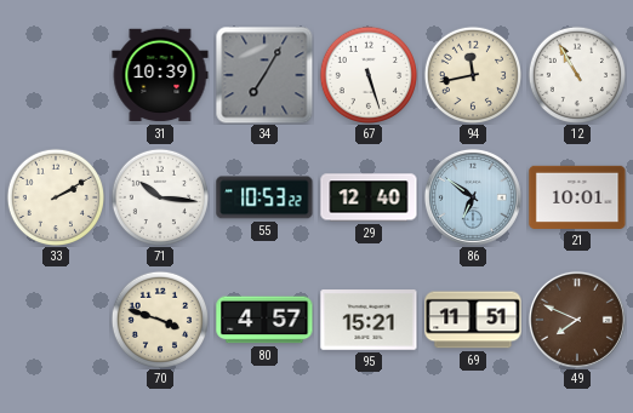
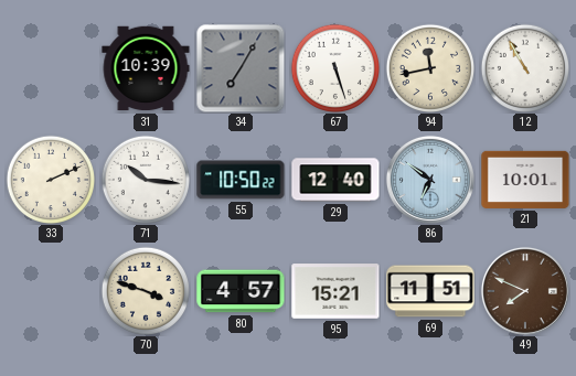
33: 2:10 -> 2:11
55: 10:53 -> 10:50
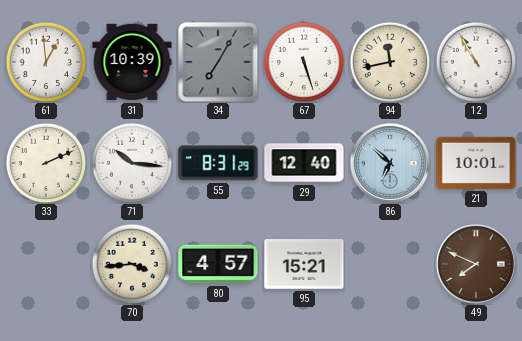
61: none -> 12:59
55: 10:50 -> 8:31
86: 6:51 -> 6:52
70: 3:48 -> 3:44
69: 11:51 -> none
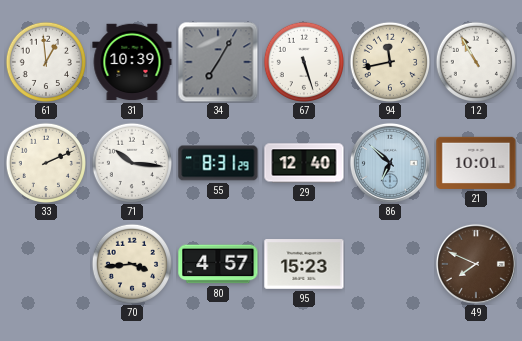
95: 15:21 -> 15:23
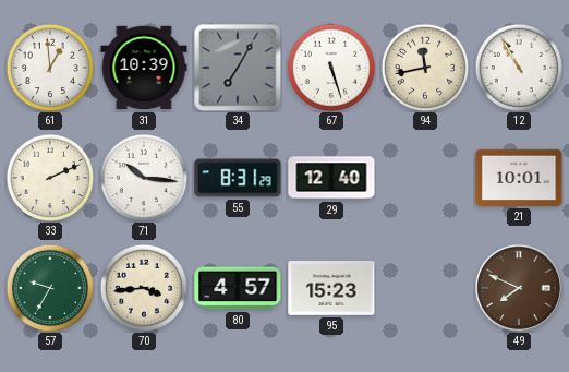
86: 6:52 -> none
57: none -> 9:35
